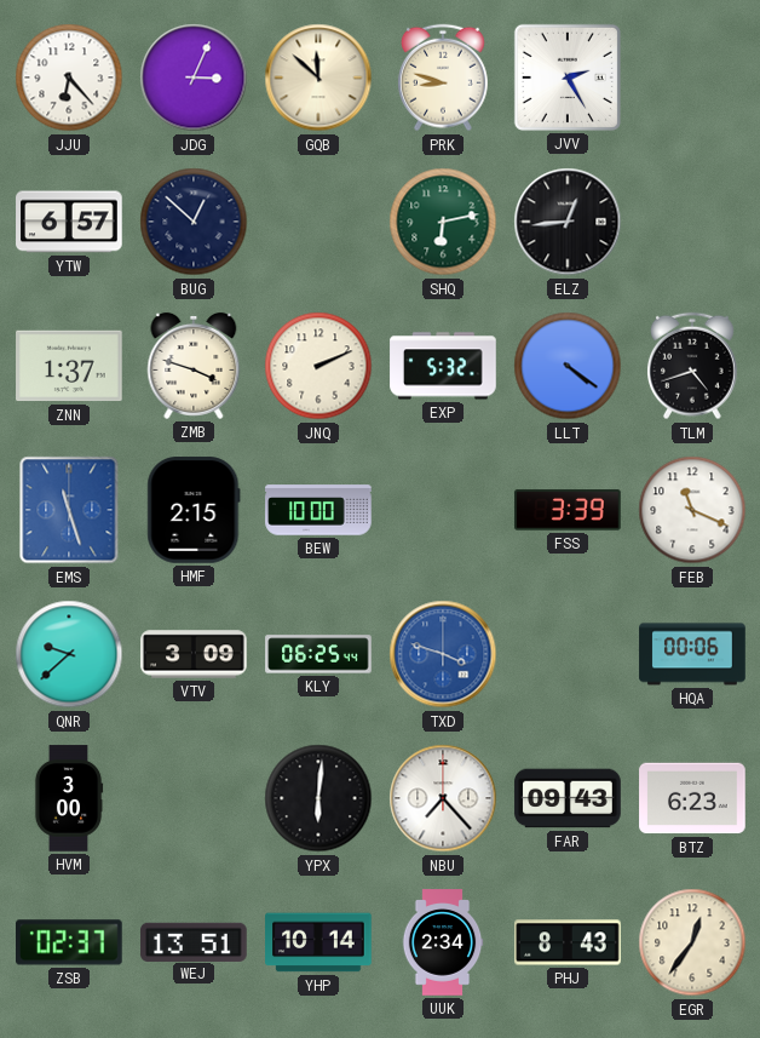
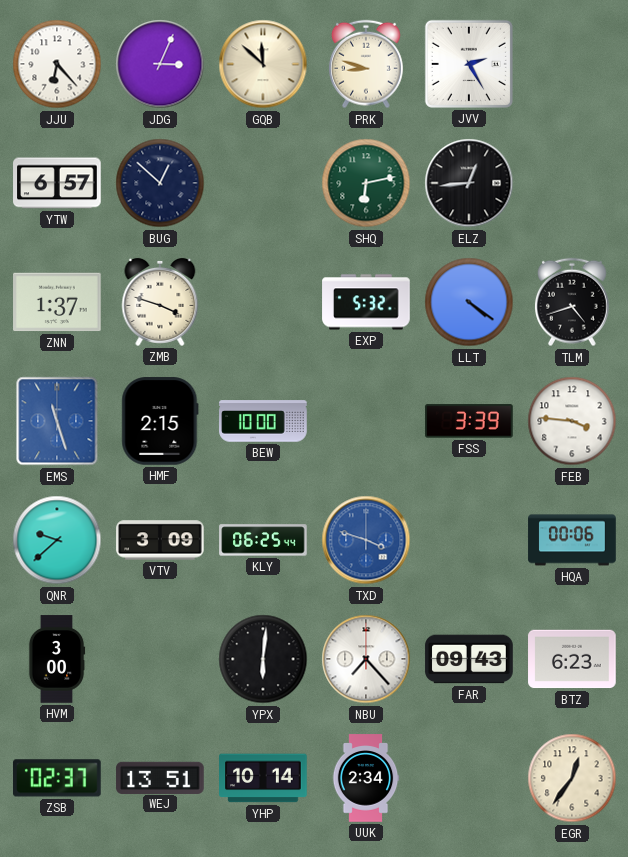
JNQ: 2:11 -> none
FEB: 11:19 -> 3:46
PHJ: 8:43 -> none
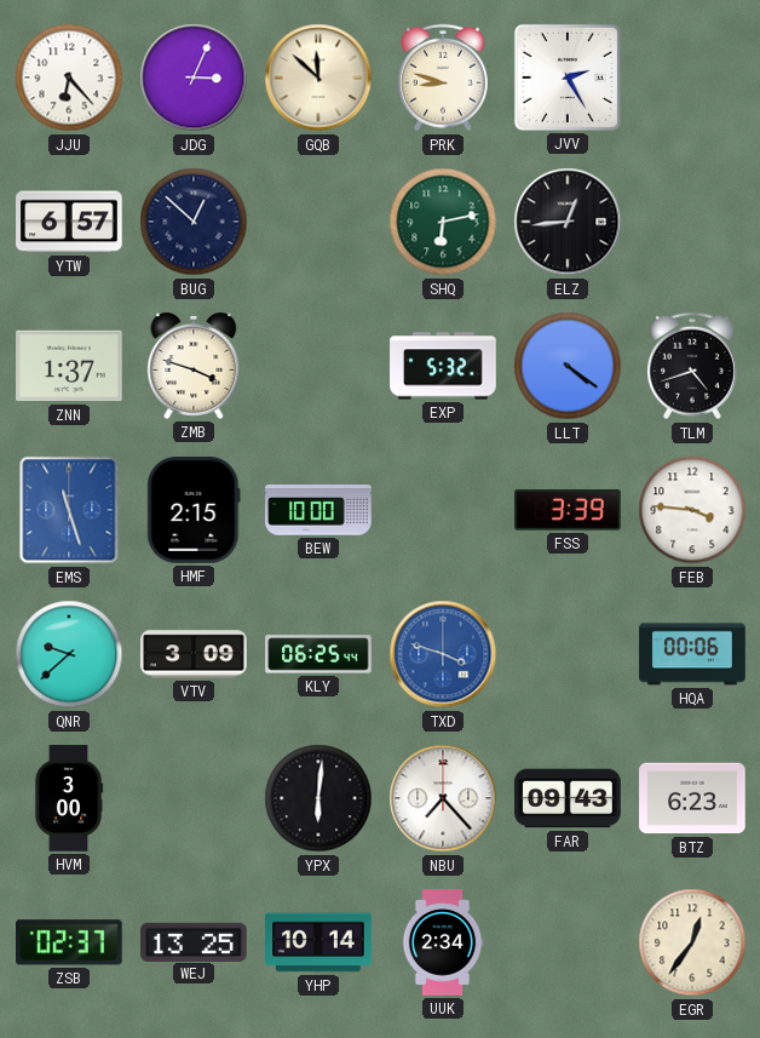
WEJ: 13:51 -> 13:25
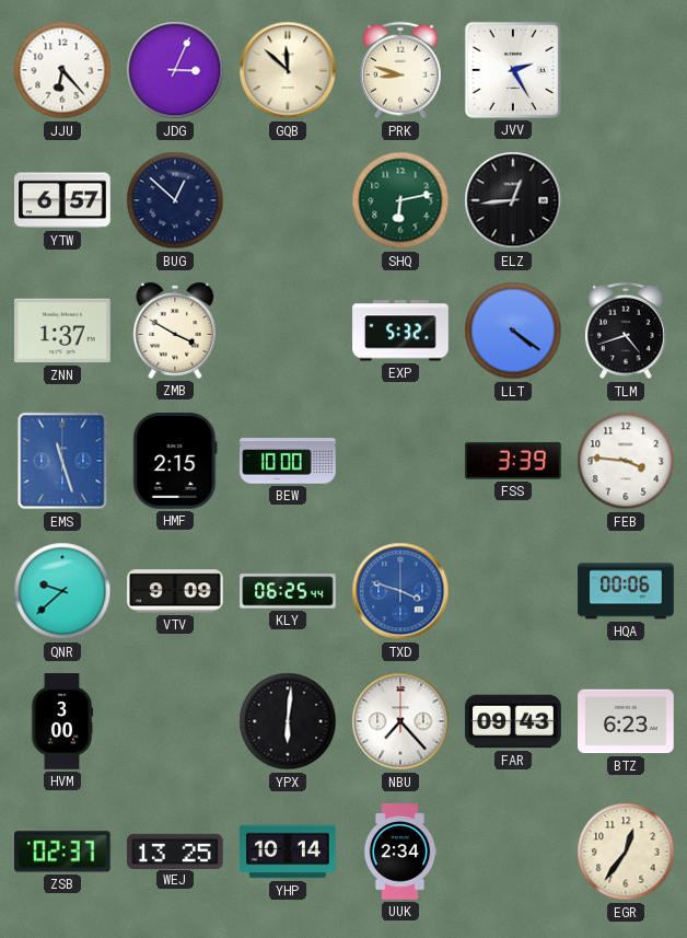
ZMB: 3:48 -> 3:50
VTV: 3:09 -> 9:09
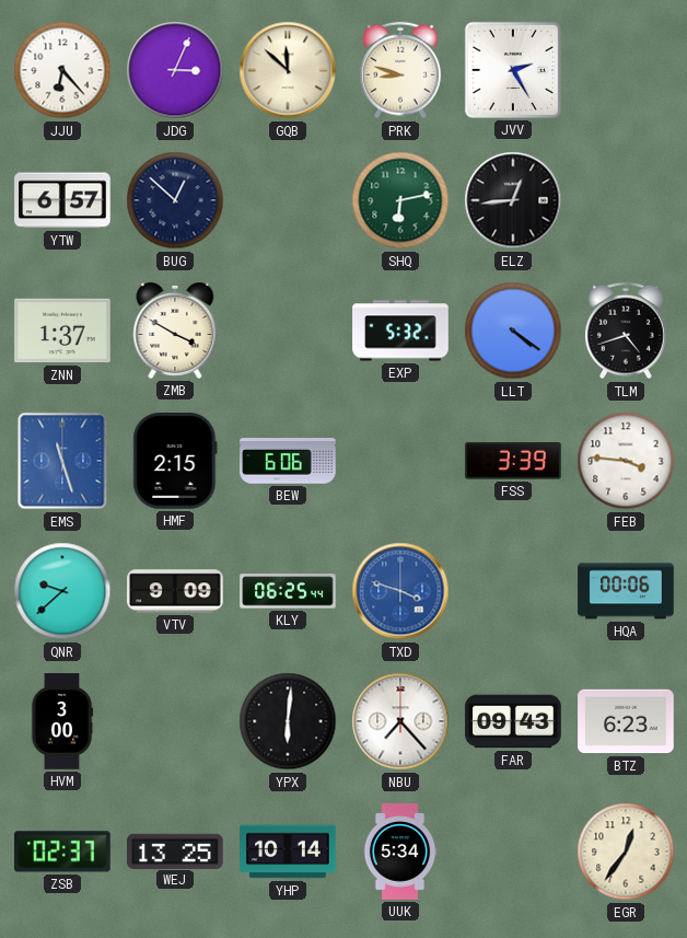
BEW: 10:00 -> 6:06
UUK: 2:34 -> 5:34
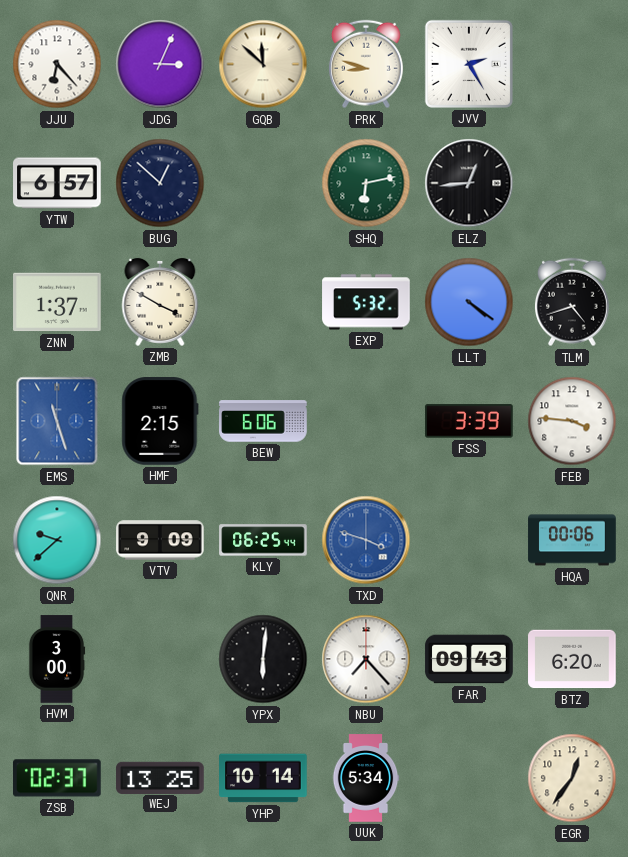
BTZ: 6:23 -> 6:20
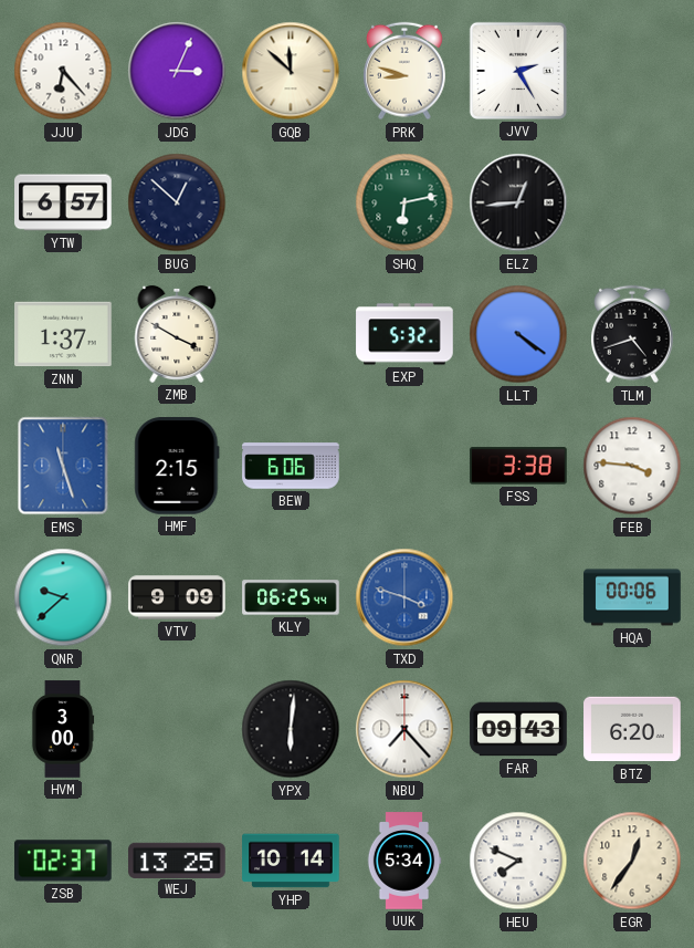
FSS: 3:39 -> 3:38
HEU: none -> 7:49
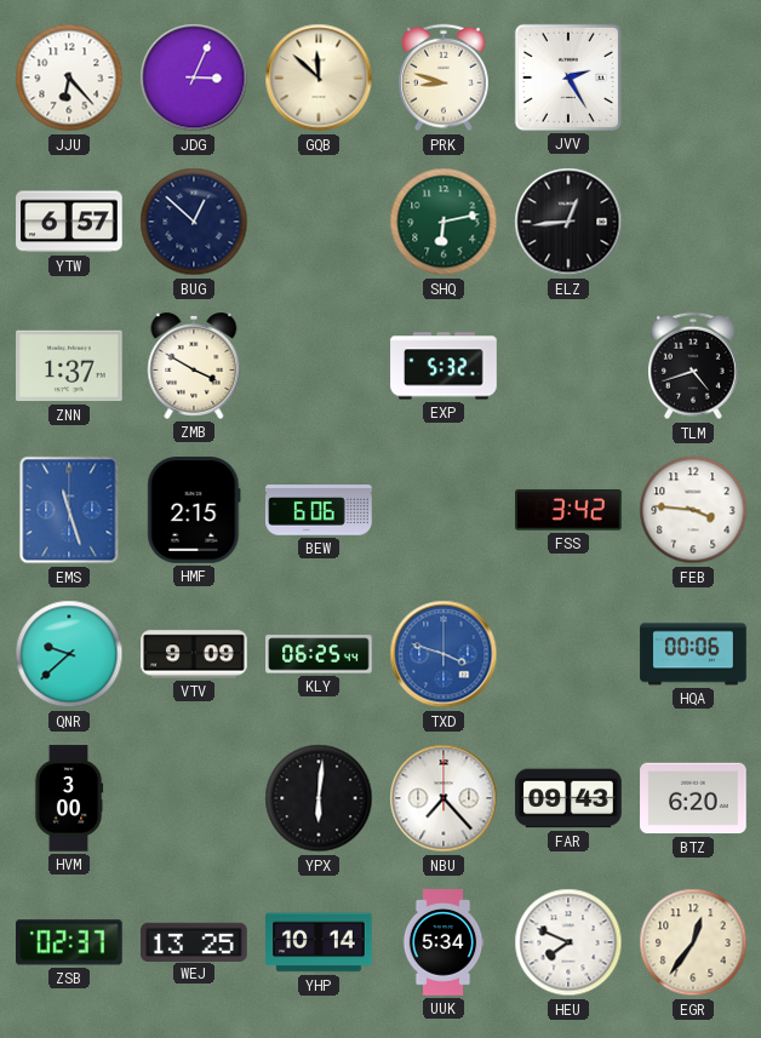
LLT: 4:21 -> none
FSS: 3:38 -> 3:42
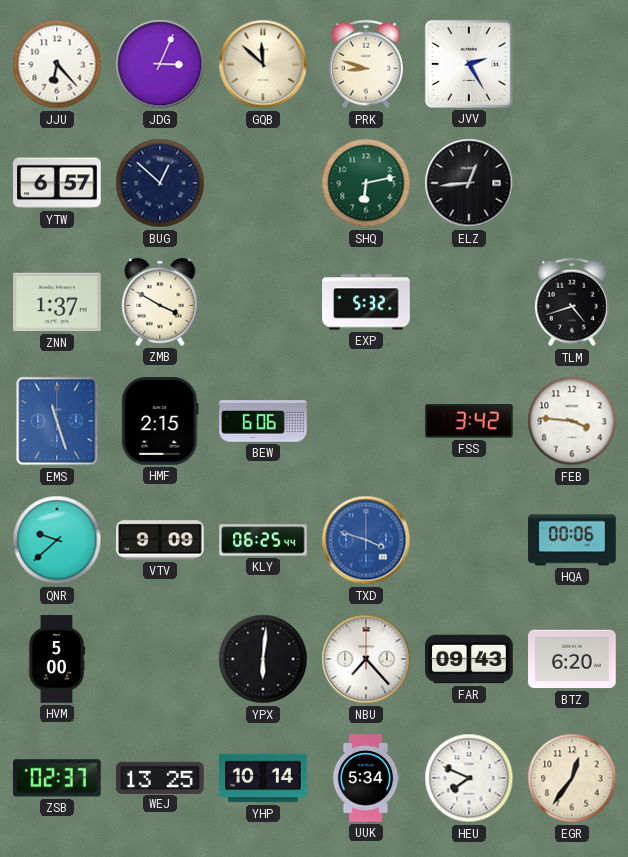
HVM: 3:00 -> 5:00
